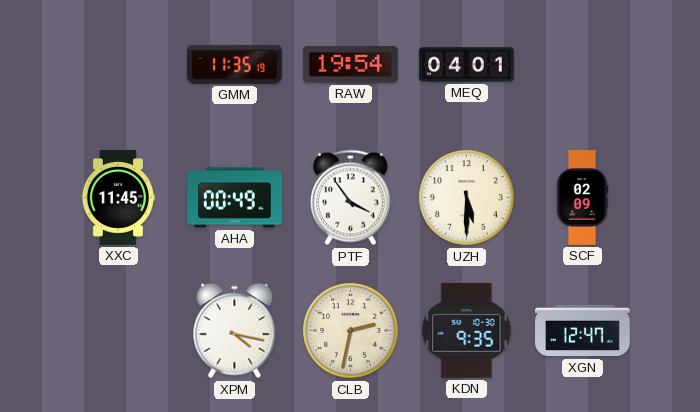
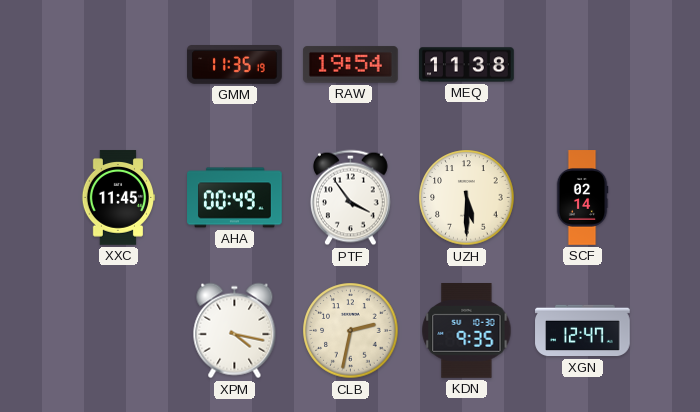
MEQ: 04:01 -> 11:38
SCF: 02:09 -> 02:14
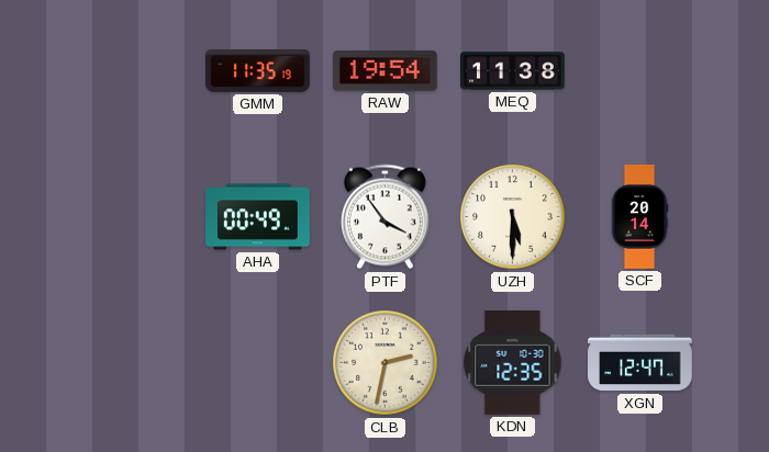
XXC: 11:45 -> none
SCF: 02:14 -> 20:14
XPM: 4:17 -> none
KDN: 9:35 -> 12:35
